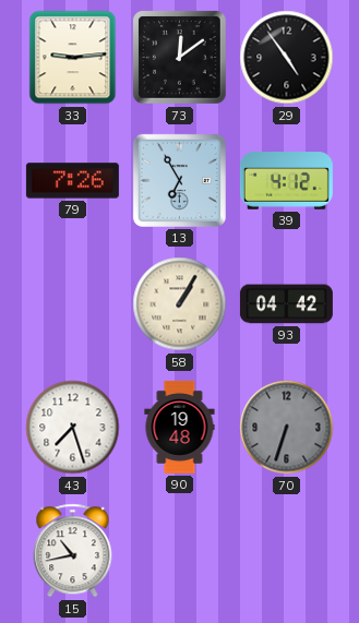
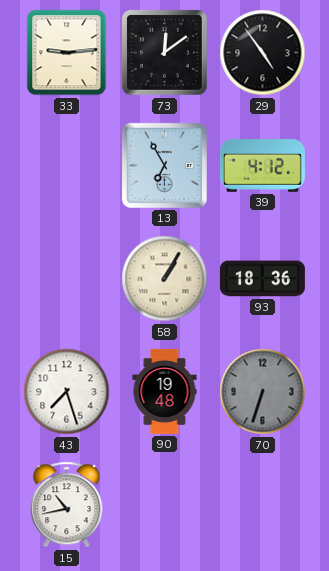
79: 7:26 -> none
93: 04:42 -> 18:36
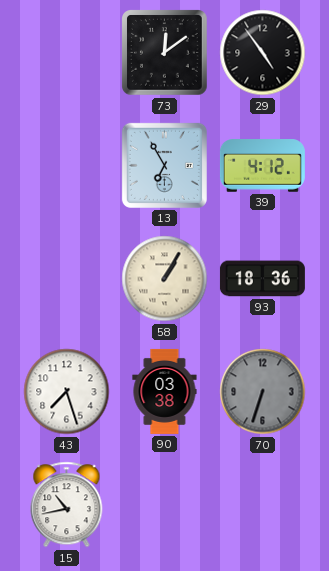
33: 9:14 -> none
90: 19:48 -> 03:38
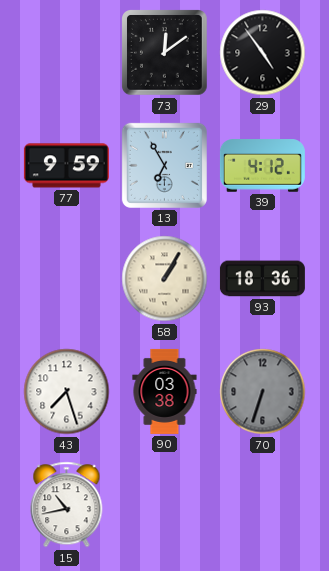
77: none -> 9:59
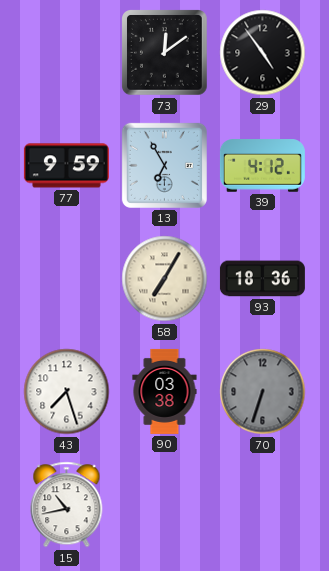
58: 1:05 -> 7:05
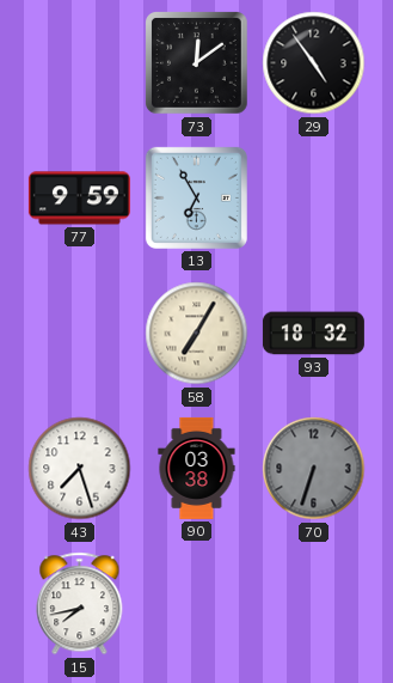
39: 4:12 -> none
93: 18:36 -> 18:32
15: 10:43 -> 7:43
